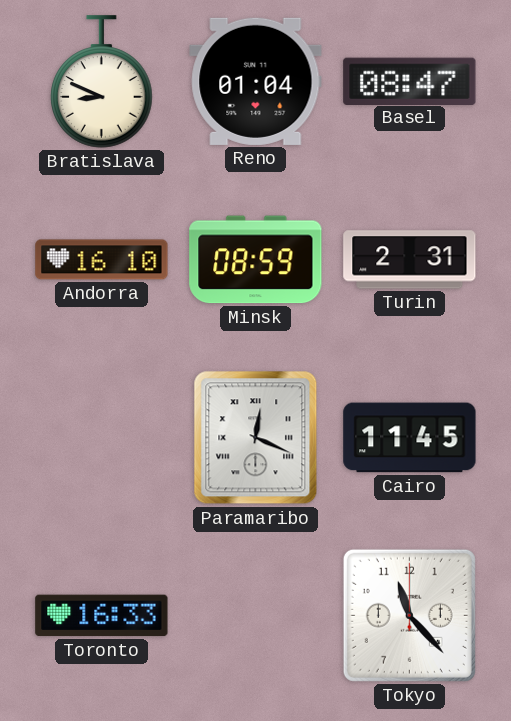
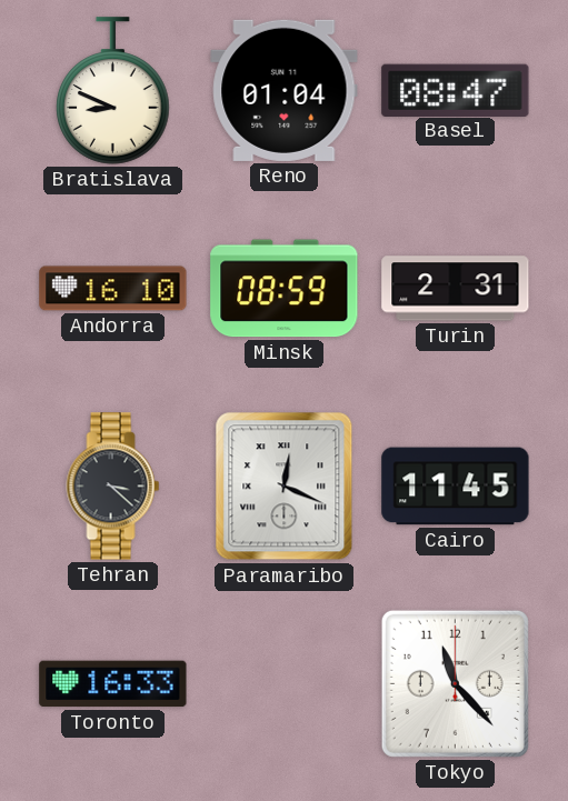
Tehran: none -> 3:22
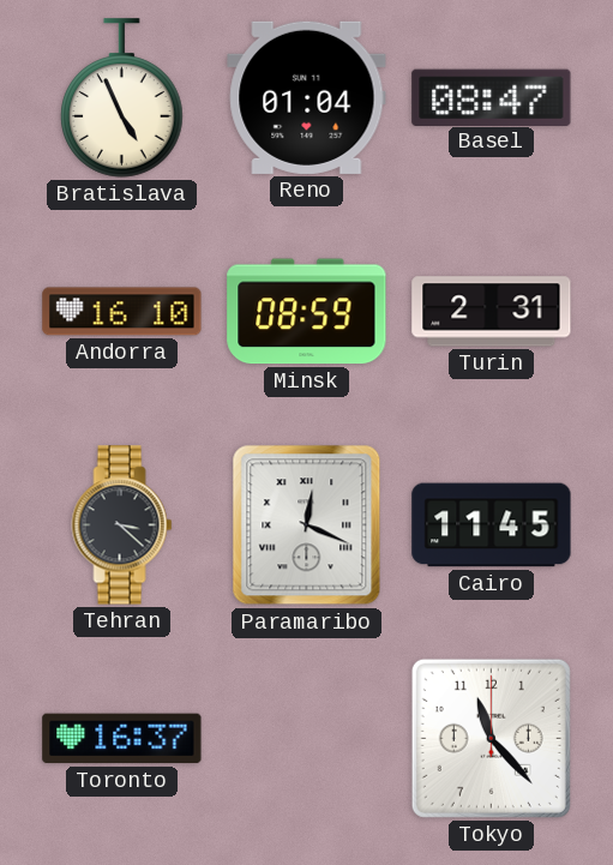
Bratislava: 8:49 -> 4:56
Toronto: 16:33 -> 16:37
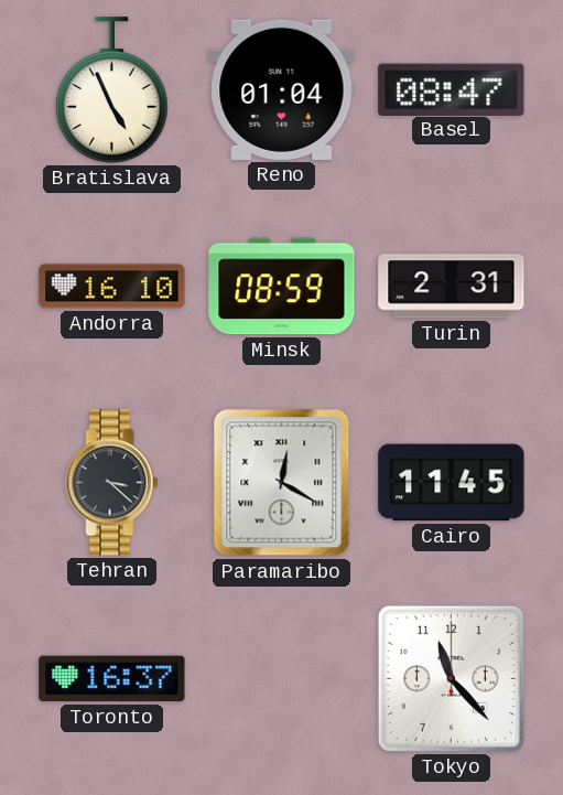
Paramaribo: 12:19 -> 12:20
